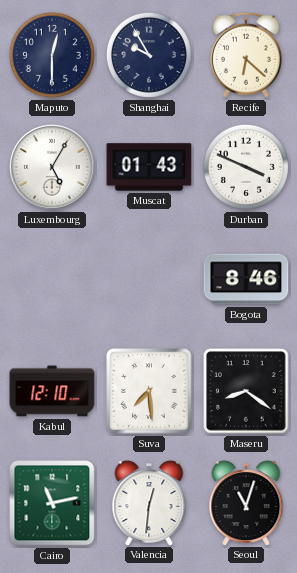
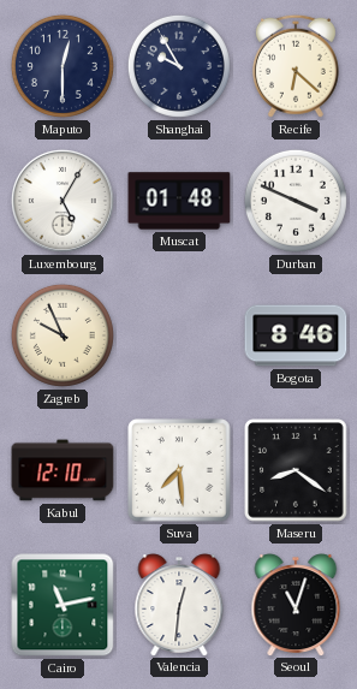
Muscat: 01:43 -> 01:48
Zagreb: none -> 9:56
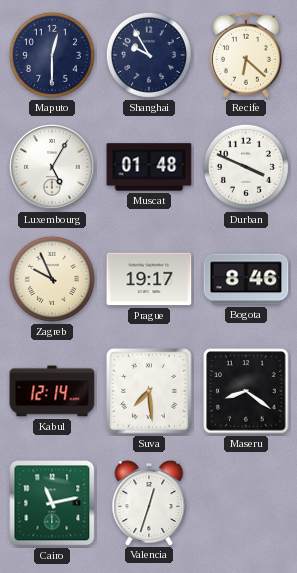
Prague: none -> 19:17
Kabul: 12:10 -> 12:14
Valencia: 12:31 -> 12:33
Seoul: 11:03 -> none
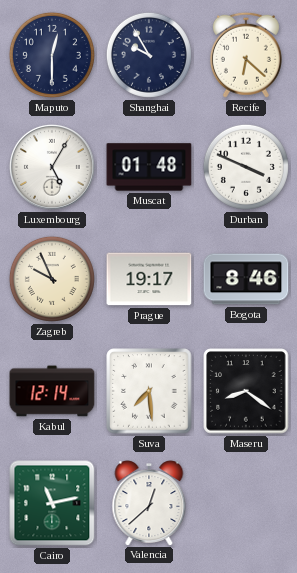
Valencia: 12:33 -> 12:38
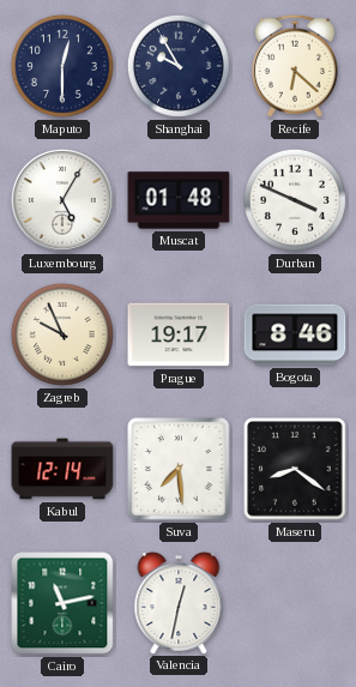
Valencia: 12:38 -> 12:32
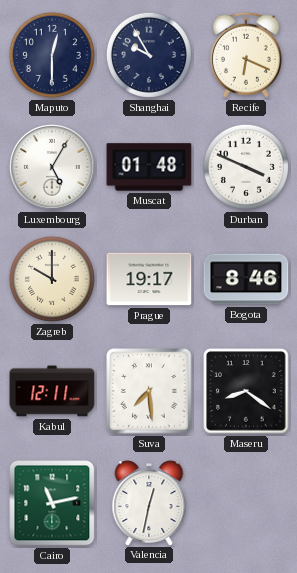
Recife: 6:22 -> 6:19
Zagreb: 9:56 -> 10:00
Kabul: 12:14 -> 12:11
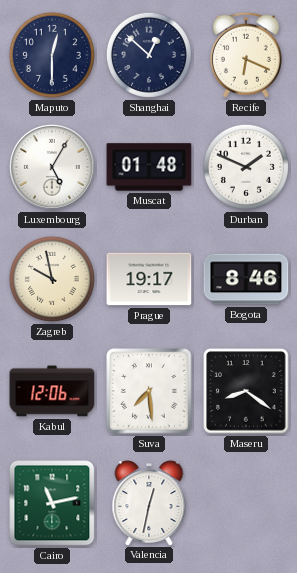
Shanghai: 9:55 -> 12:52
Durban: 3:49 -> 1:49
Zagreb: 10:00 -> 9:58
Kabul: 12:11 -> 12:06
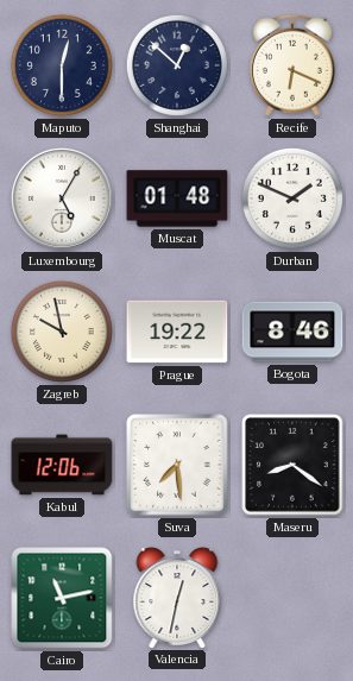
Prague: 19:17 -> 19:22
